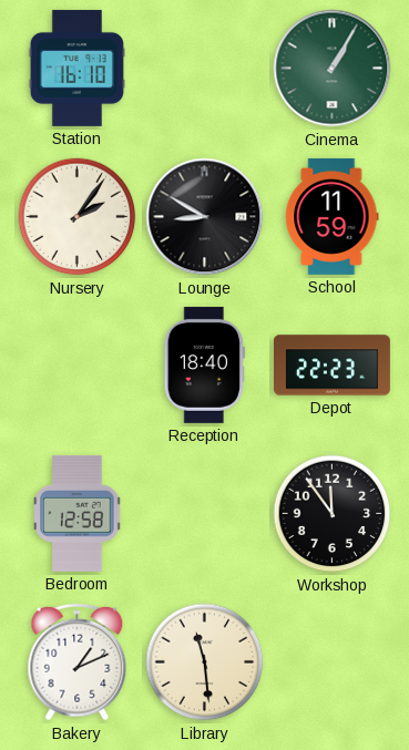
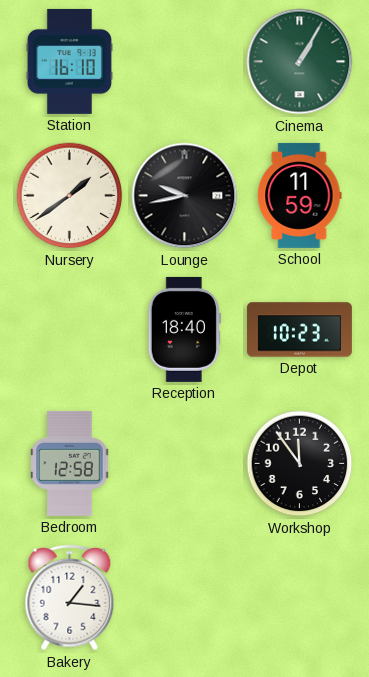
Nursery: 2:06 -> 1:39
Lounge: 8:50 -> 9:43
Depot: 22:23 -> 10:23
Bakery: 1:11 -> 1:16
Library: 11:29 -> none
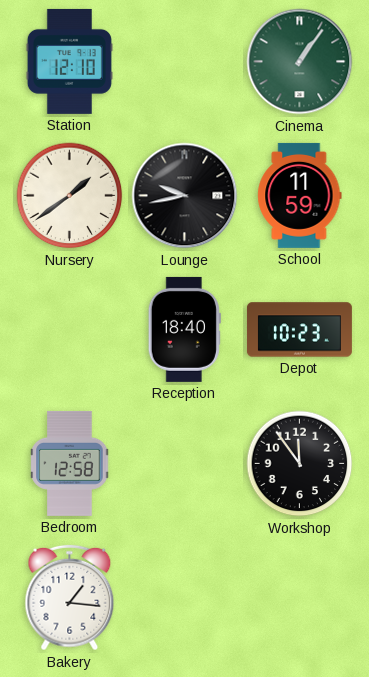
Station: 16:10 -> 12:10
Cinema: 1:05 -> 1:06
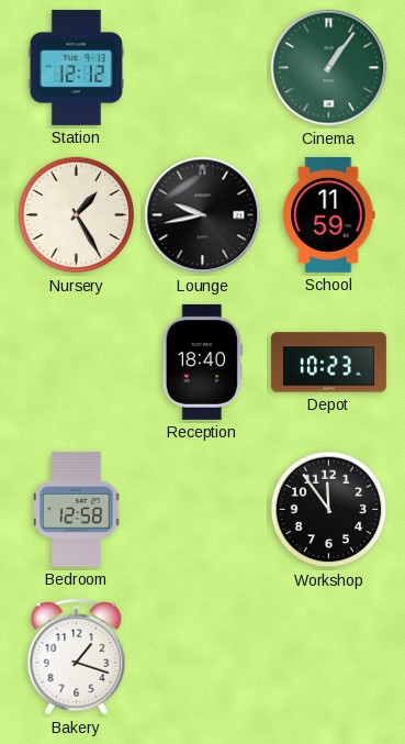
Station: 12:10 -> 12:12
Nursery: 1:39 -> 1:25
Bakery: 1:16 -> 1:18
